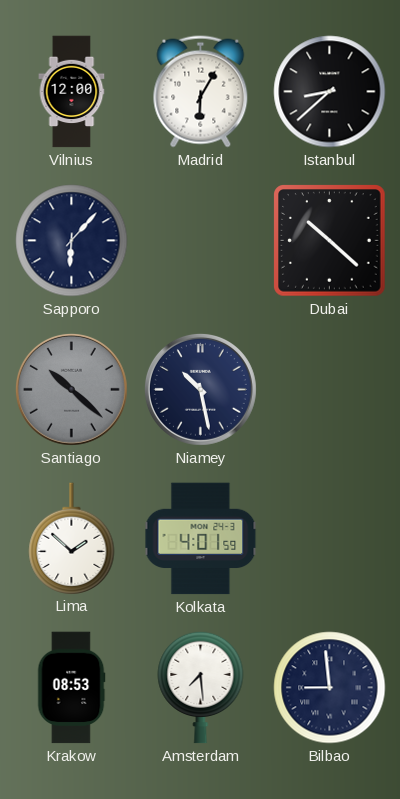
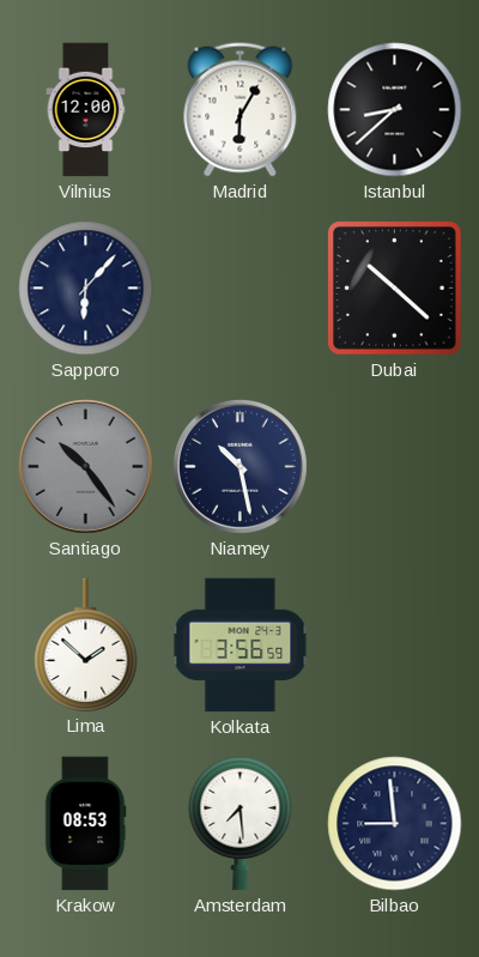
Santiago: 10:22 -> 10:24
Kolkata: 4:01 -> 3:56
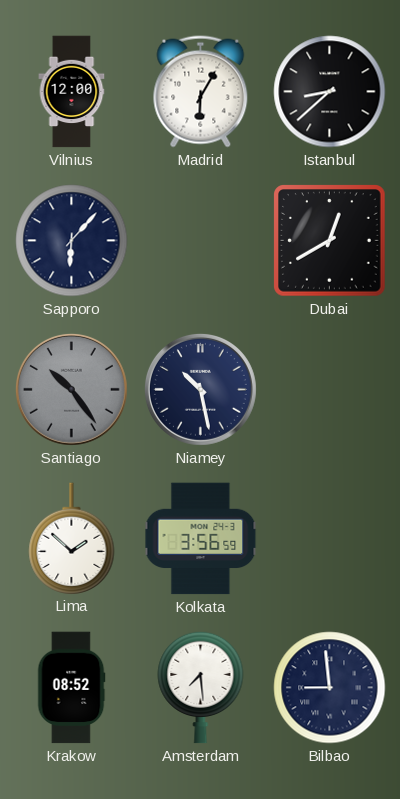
Dubai: 10:22 -> 12:40
Krakow: 08:53 -> 08:52
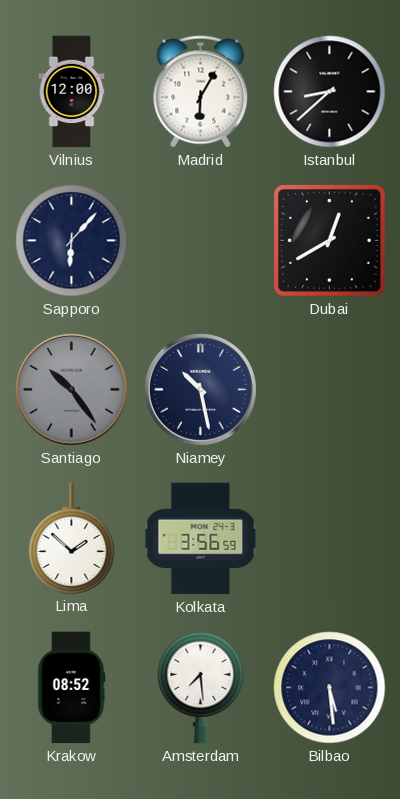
Bilbao: 8:59 -> 5:29
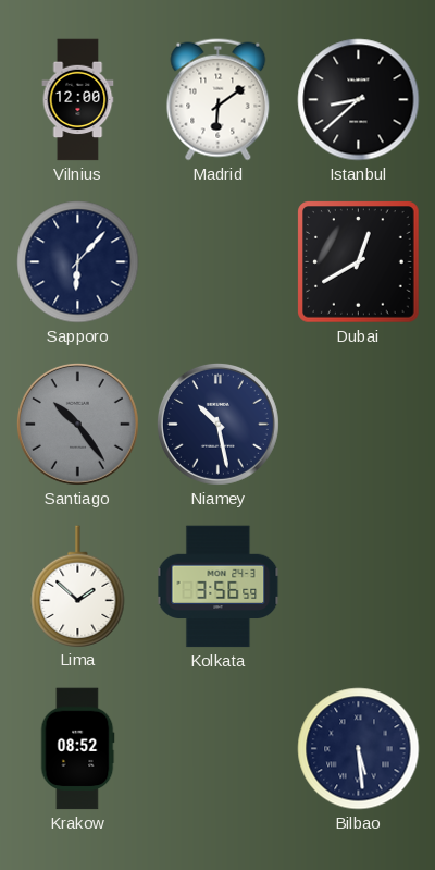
Madrid: 6:05 -> 6:09
Amsterdam: 7:29 -> none
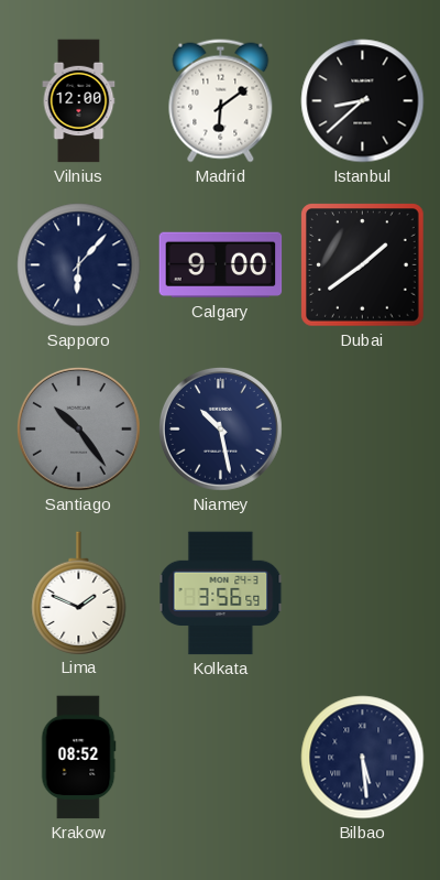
Calgary: none -> 9:00
Dubai: 12:40 -> 1:39
Lima: 1:52 -> 1:49
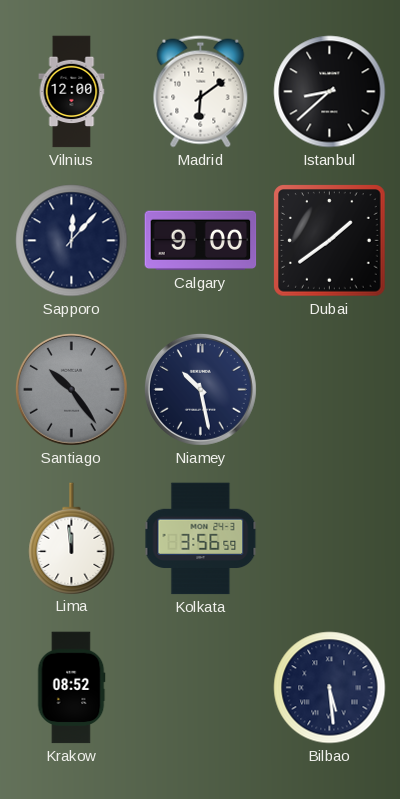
Sapporo: 6:07 -> 12:07
Lima: 1:49 -> 11:59
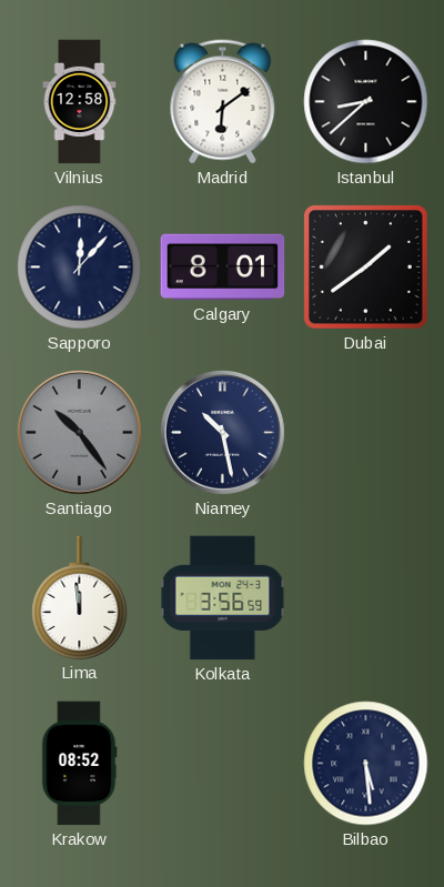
Vilnius: 12:00 -> 12:58
Calgary: 9:00 -> 8:01
